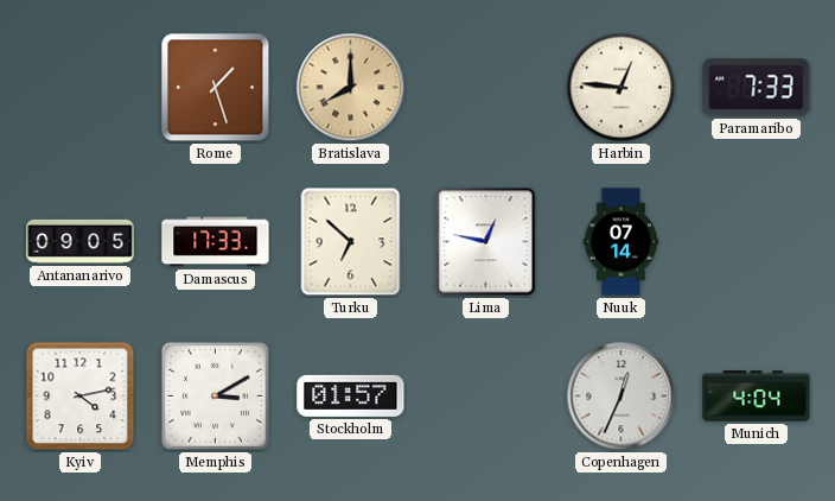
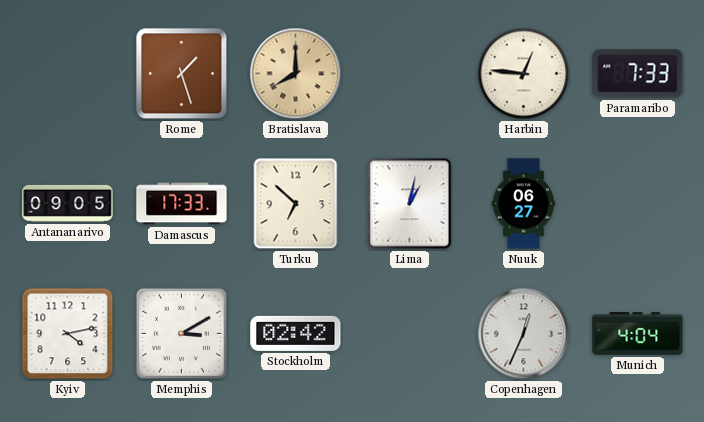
Lima: 12:47 -> 1:02
Nuuk: 07:14 -> 06:27
Stockholm: 01:57 -> 02:42
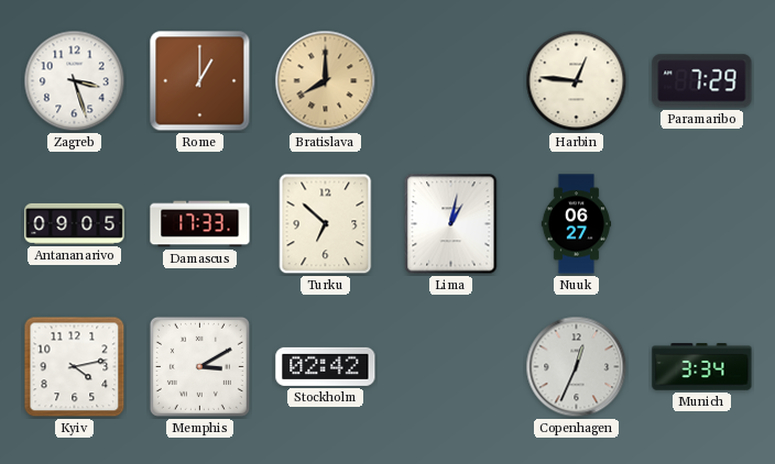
Zagreb: none -> 3:27
Rome: 1:27 -> 1:00
Paramaribo: 7:33 -> 7:29
Munich: 4:04 -> 3:34
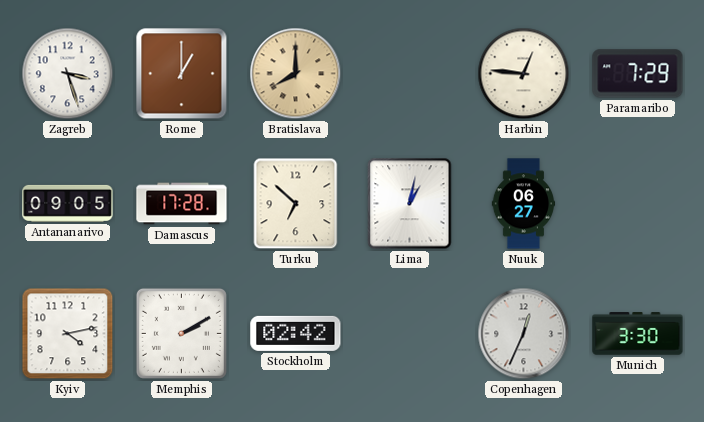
Damascus: 17:33 -> 17:28
Memphis: 3:10 -> 2:10
Munich: 3:34 -> 3:30
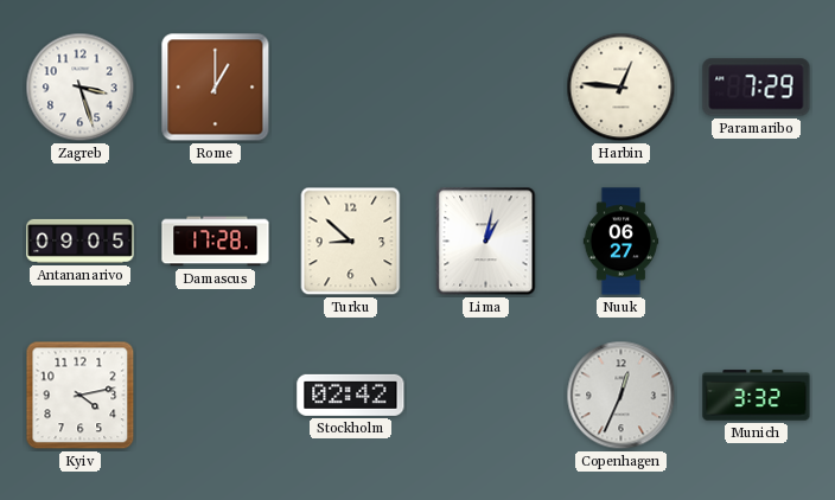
Bratislava: 8:00 -> none
Turku: 6:52 -> 8:52
Memphis: 2:10 -> none
Munich: 3:30 -> 3:32
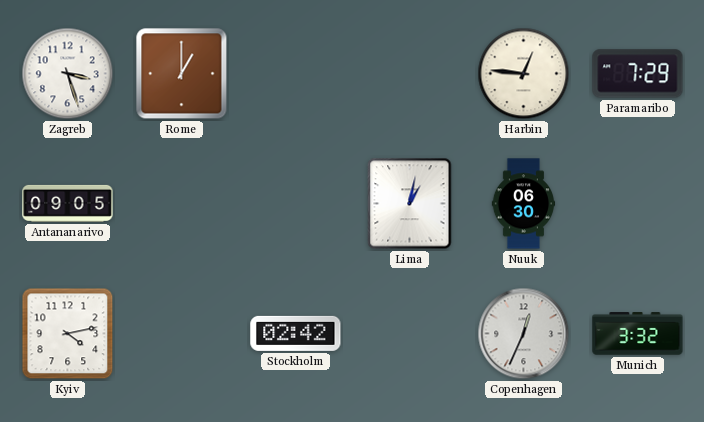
Damascus: 17:28 -> none
Turku: 8:52 -> none
Nuuk: 06:27 -> 06:30
